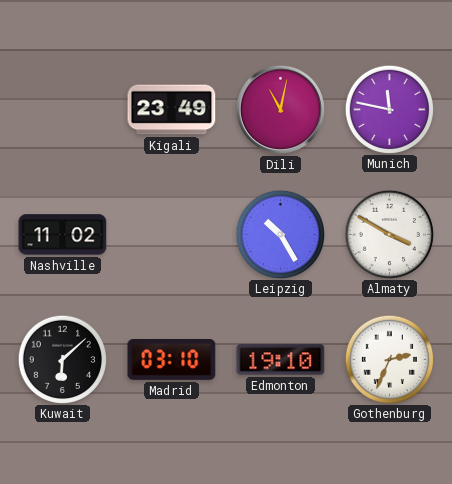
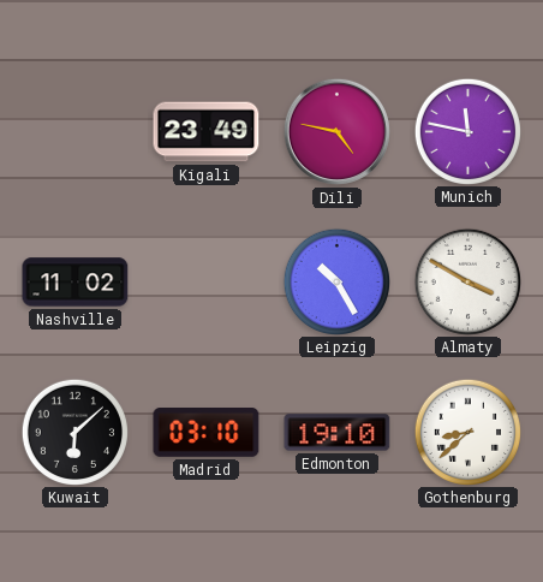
Dili: 11:02 -> 4:47
Gothenburg: 2:34 -> 8:38
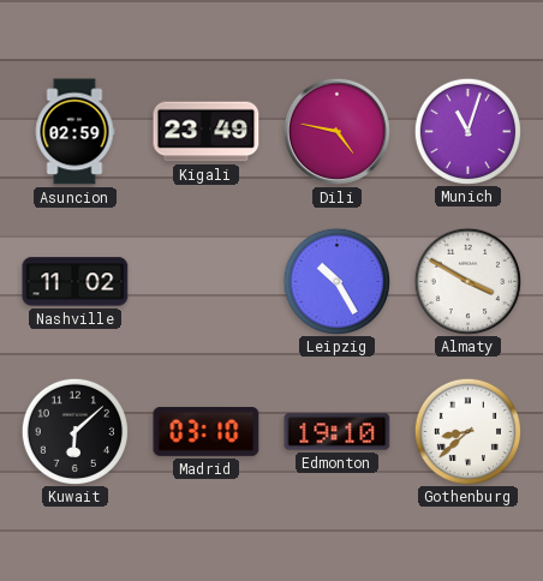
Asuncion: none -> 02:59
Munich: 11:47 -> 11:03
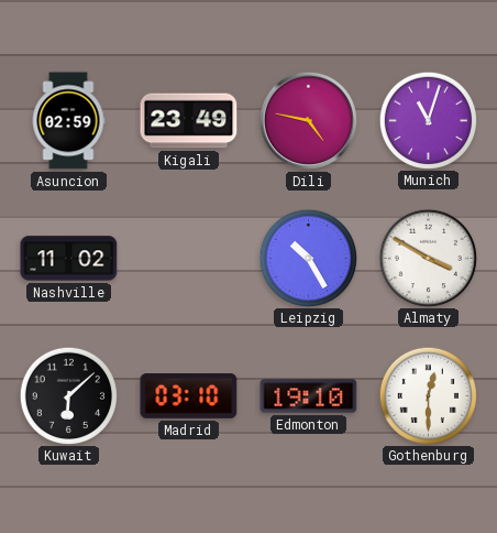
Gothenburg: 8:38 -> 12:30
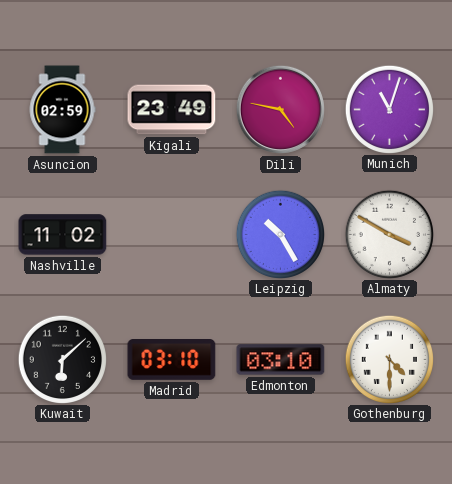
Edmonton: 19:10 -> 03:10
Gothenburg: 12:30 -> 4:30
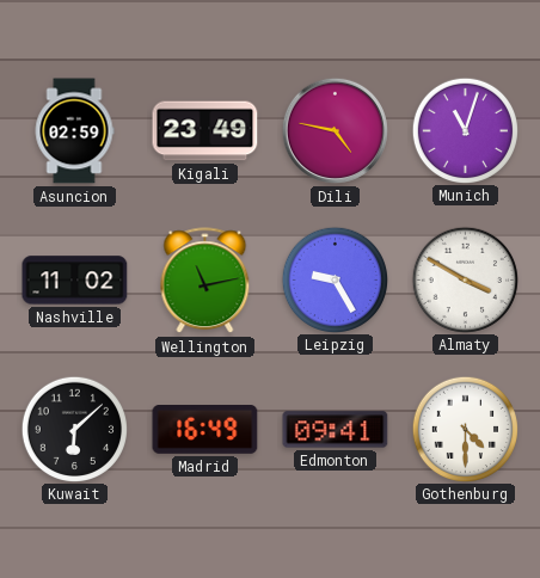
Wellington: none -> 11:13
Leipzig: 10:25 -> 9:25
Madrid: 03:10 -> 16:49
Edmonton: 03:10 -> 09:41
